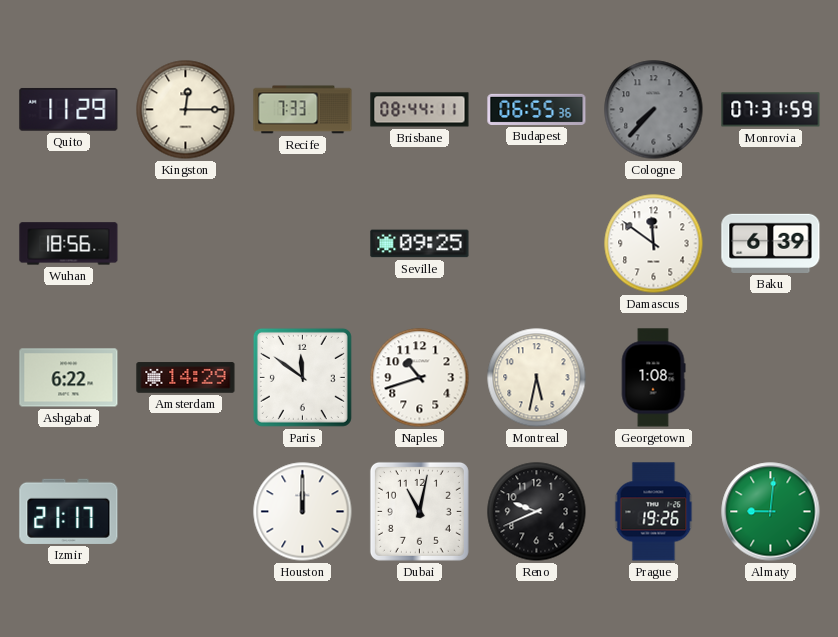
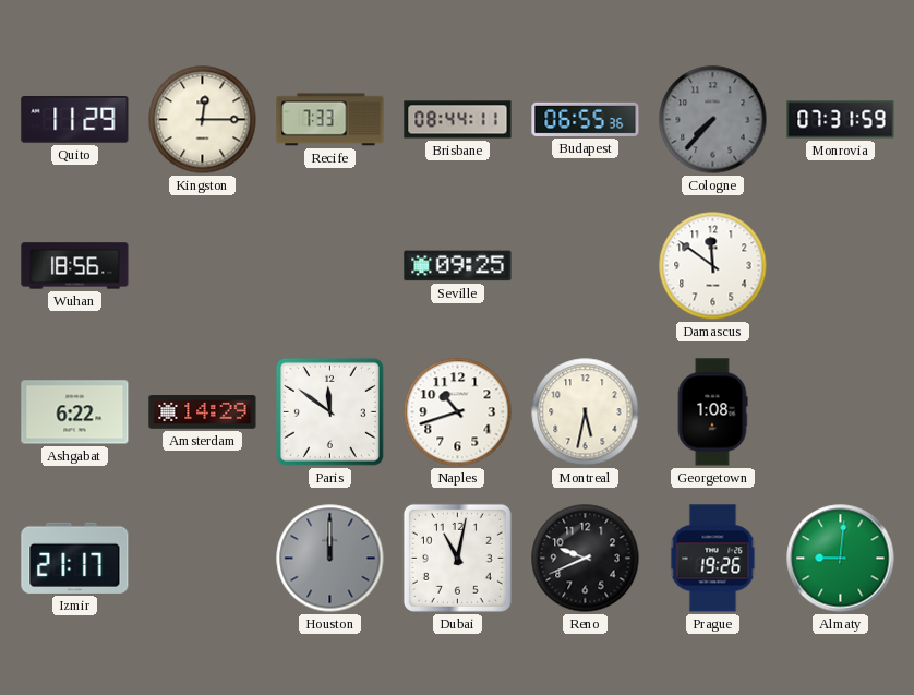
Baku: 6:39 -> none
Houston dial: white -> grey
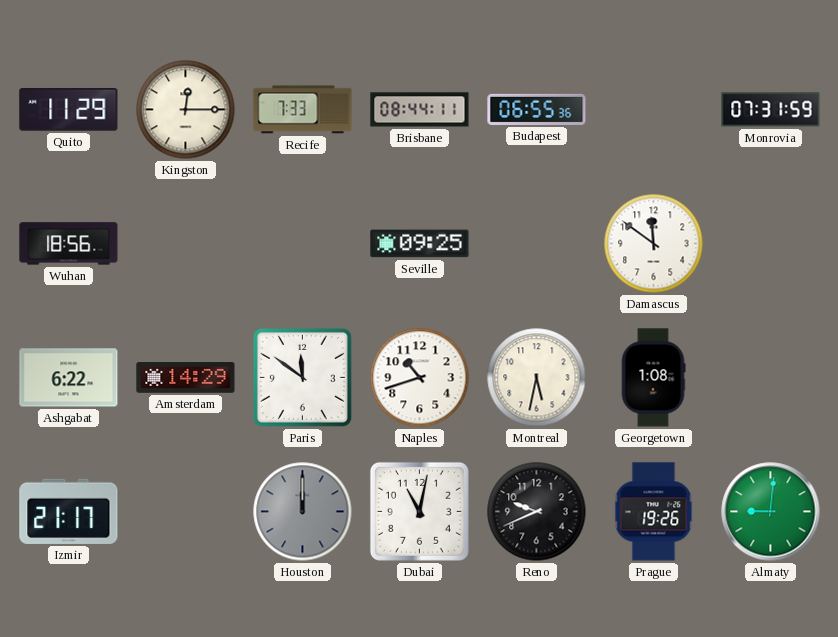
Cologne: 7:37 -> none
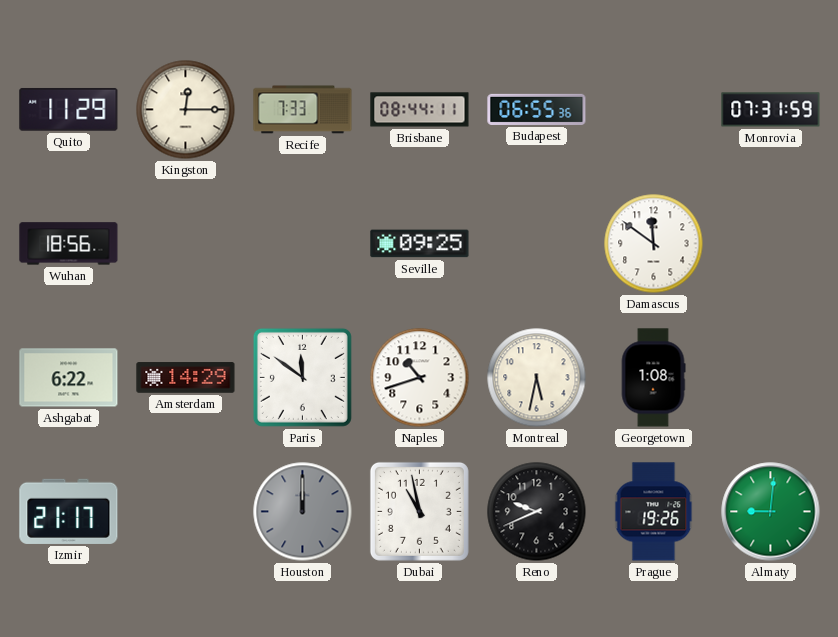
Dubai: 11:02 -> 10:58
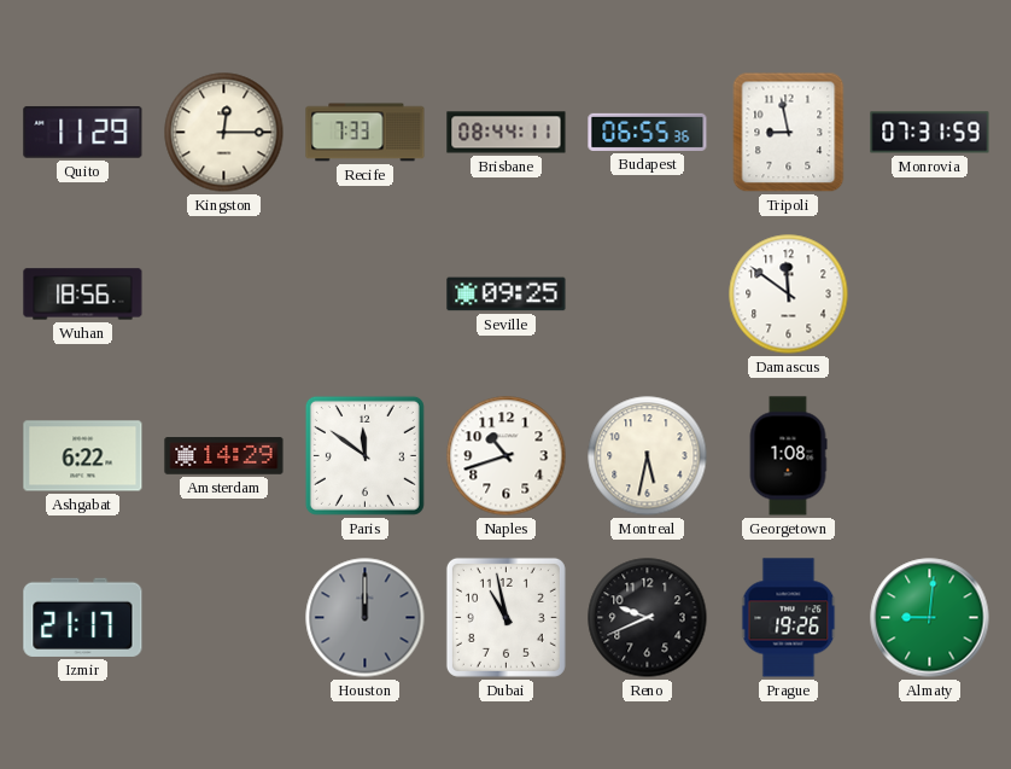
Tripoli: none -> 8:58
